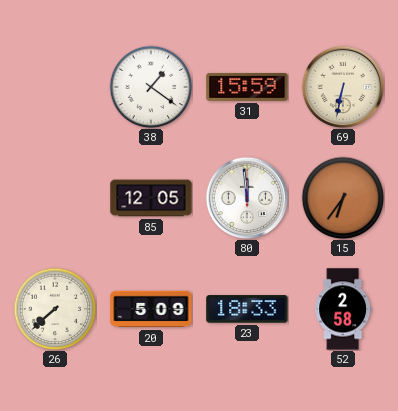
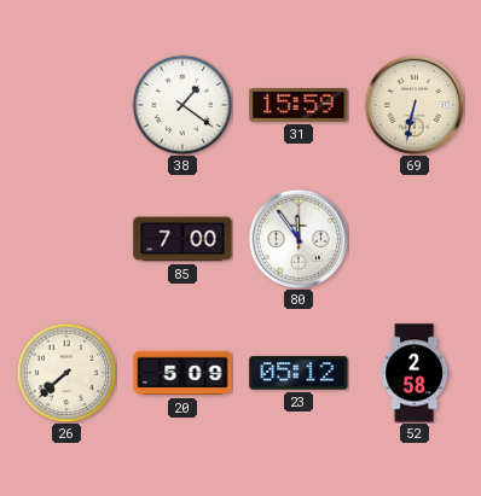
85: 12:05 -> 7:00
80: 11:59 -> 11:54
15: 6:36 -> none
23: 18:33 -> 05:12
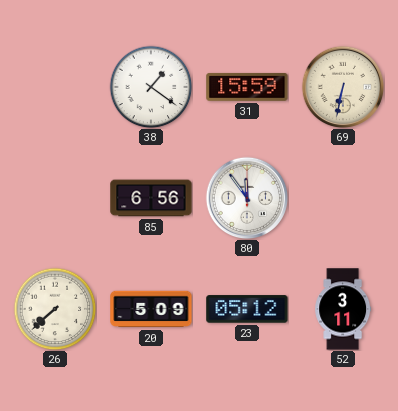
85: 7:00 -> 6:56
52: 2:58 -> 3:11
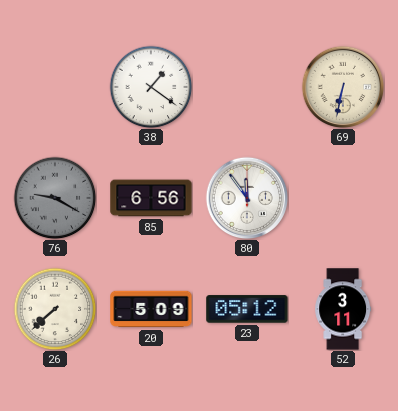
31: 15:59 -> none
76: none -> 9:20
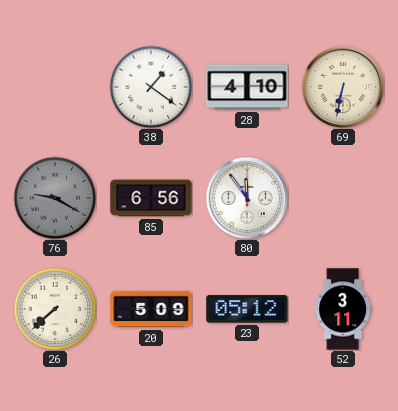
28: none -> 4:10
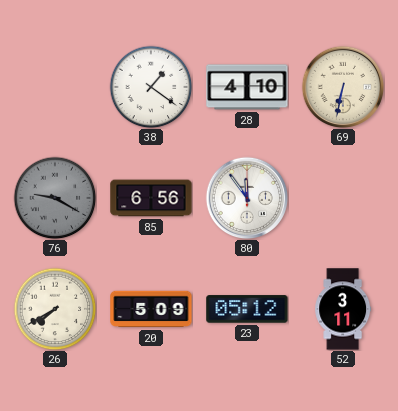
26: 7:38 -> 7:40
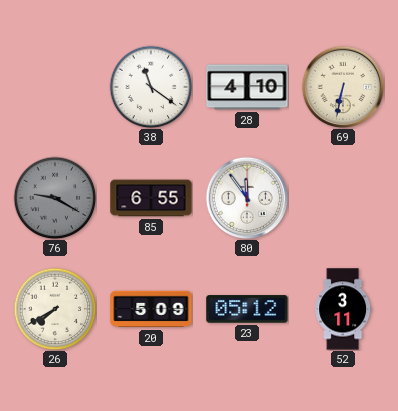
38: 1:21 -> 11:21
85: 6:56 -> 6:55
